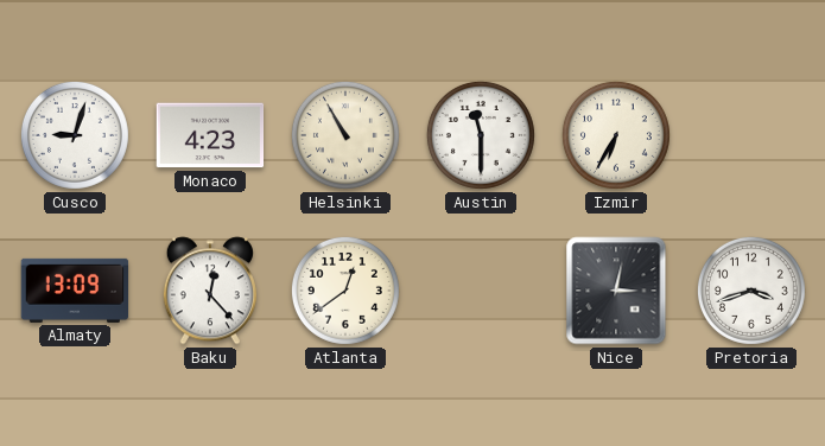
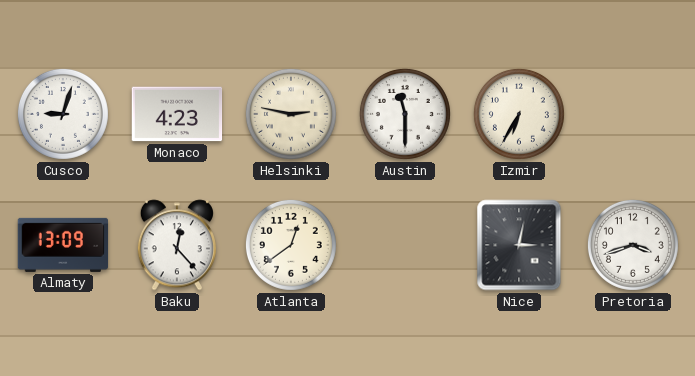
Helsinki: 10:55 -> 2:47
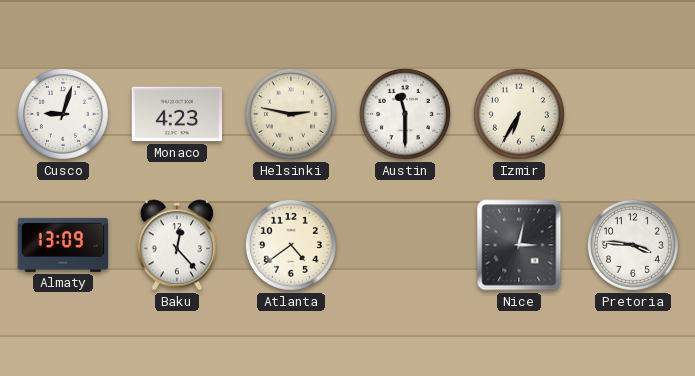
Atlanta: 12:39 -> 4:39
Pretoria: 3:42 -> 3:46
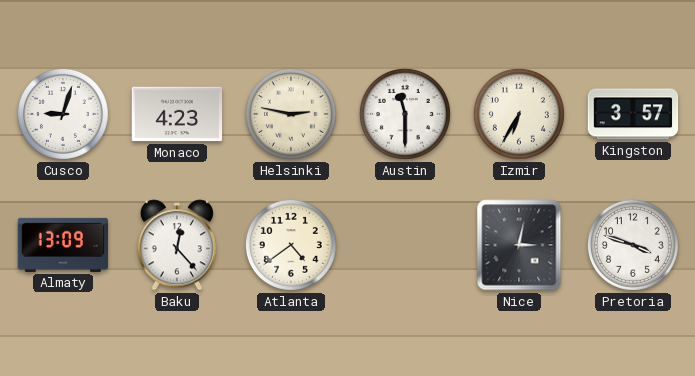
Kingston: none -> 3:57
Pretoria: 3:46 -> 3:48
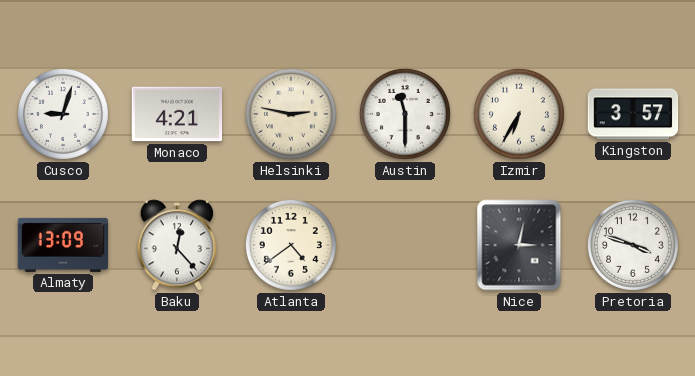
Monaco: 4:23 -> 4:21
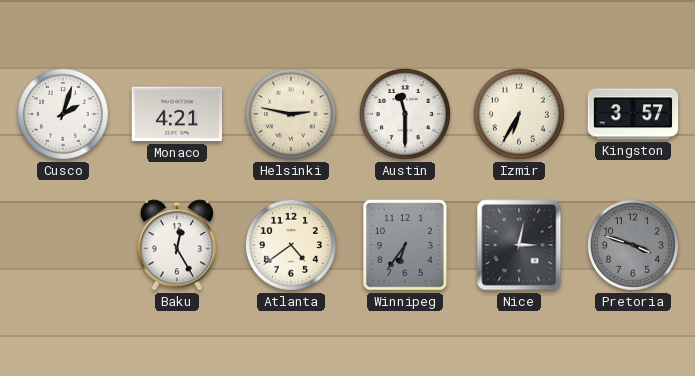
Cusco: 9:03 -> 2:03
Almaty: 13:09 -> none
Baku: 12:23 -> 12:25
Winnipeg: none -> 6:36
Pretoria dial: white -> grey
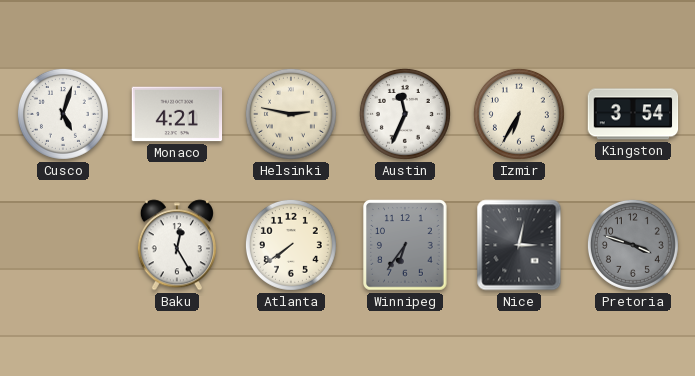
Cusco: 2:03 -> 5:03
Austin: 11:30 -> 11:34
Kingston: 3:57 -> 3:54
Atlanta: 4:39 -> 7:39
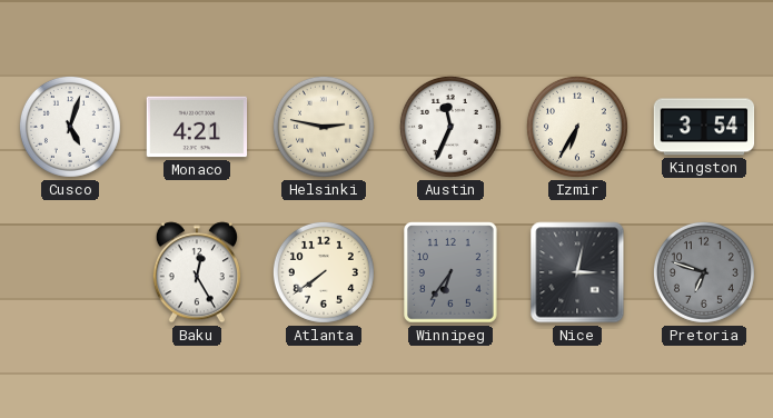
Pretoria: 3:48 -> 6:48
